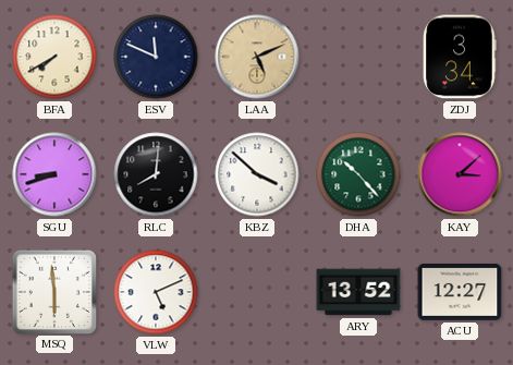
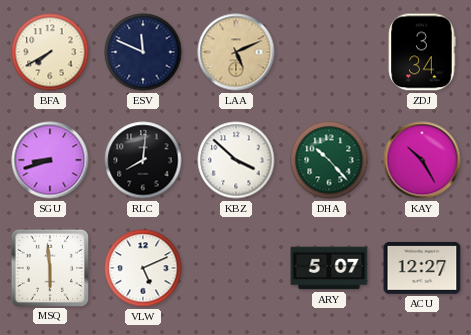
KAY: 3:08 -> 10:25
ARY: 13:52 -> 5:07
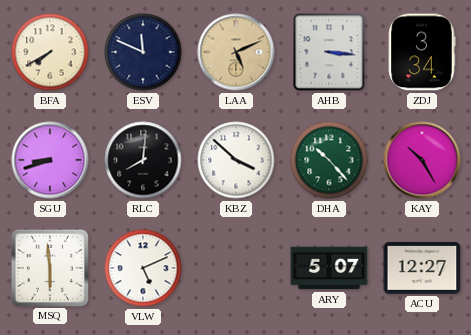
AHB: none -> 3:16
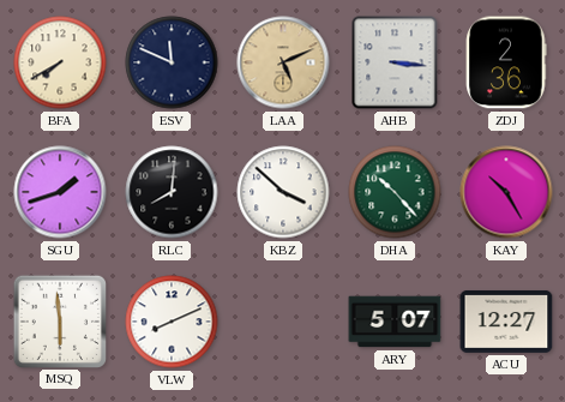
ZDJ: 3:34 -> 2:36
SGU: 8:42 -> 1:42
VLW: 5:11 -> 8:11
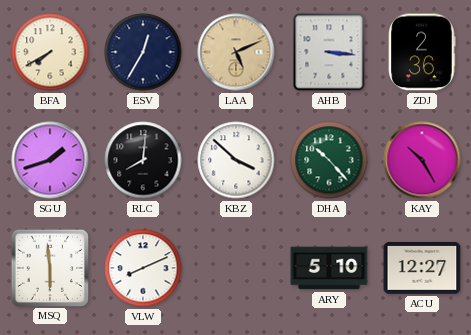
ESV: 11:49 -> 12:35
ARY: 5:07 -> 5:10
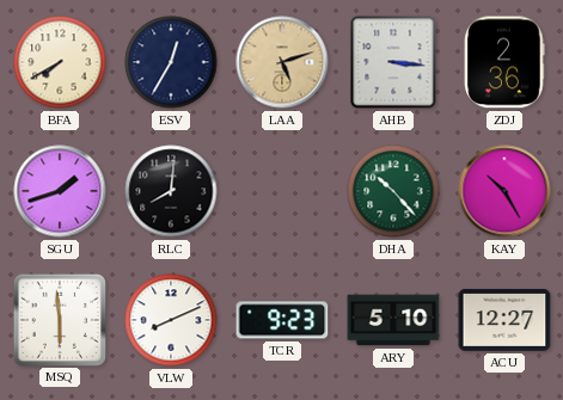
LAA: 5:11 -> 5:12
KBZ: 3:52 -> none
TCR: none -> 9:23
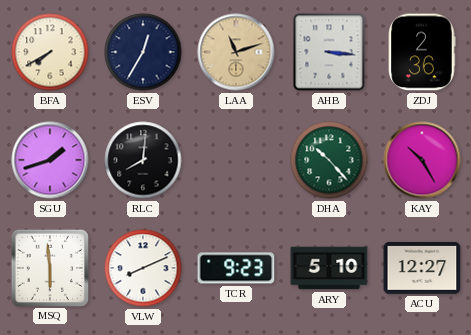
LAA: 5:12 -> 11:12
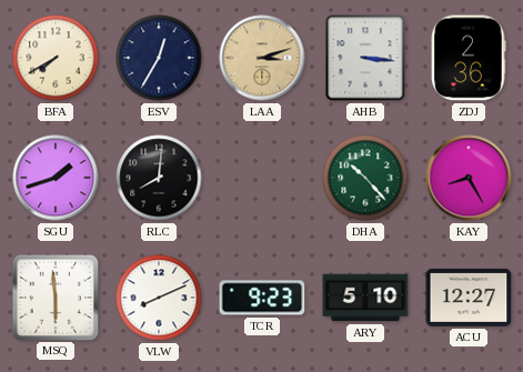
LAA: 11:12 -> 3:12
KAY: 10:25 -> 8:25
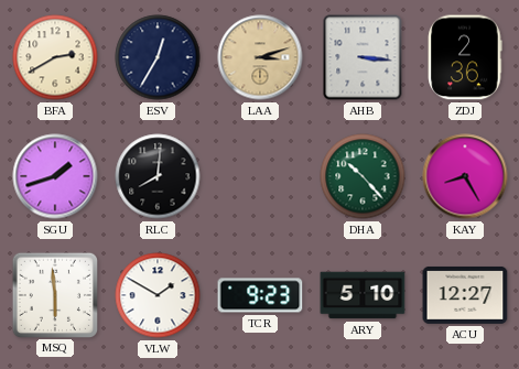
BFA: 7:40 -> 2:40
VLW: 8:11 -> 1:50
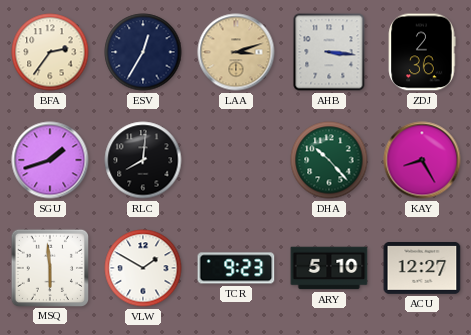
BFA: 2:40 -> 2:36
